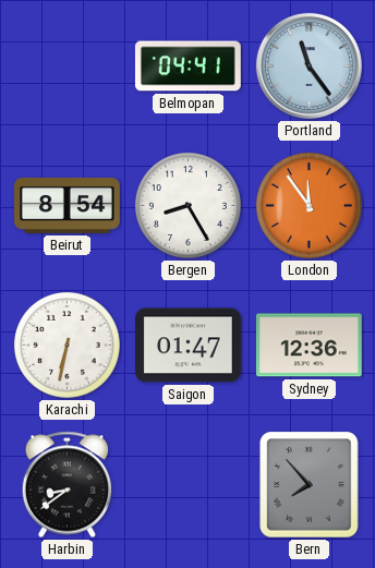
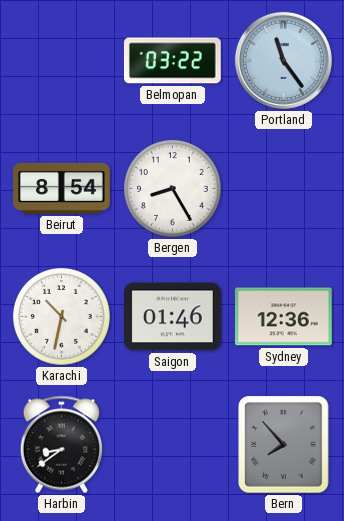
Belmopan: 04:41 -> 03:22
London: 11:54 -> none
Karachi: 6:32 -> 10:32
Saigon: 01:47 -> 01:46
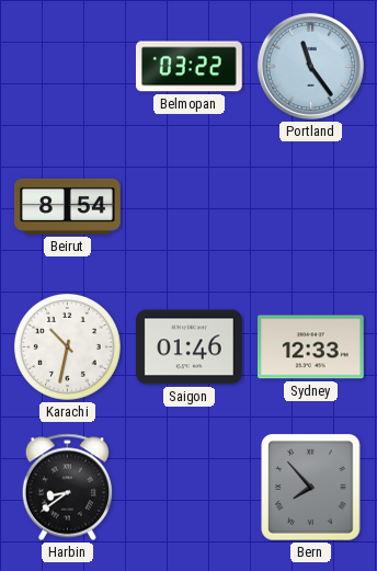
Bergen: 8:25 -> none
Sydney: 12:36 -> 12:33
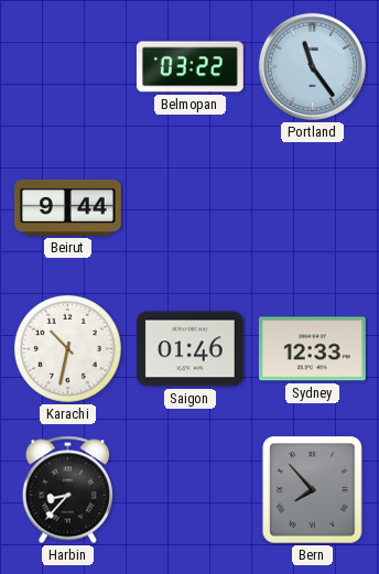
Beirut: 8:54 -> 9:44
Harbin: 8:39 -> 8:37
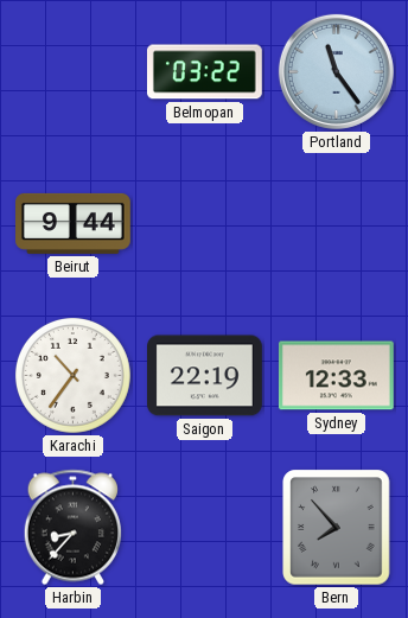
Karachi: 10:32 -> 10:36
Saigon: 01:46 -> 22:19
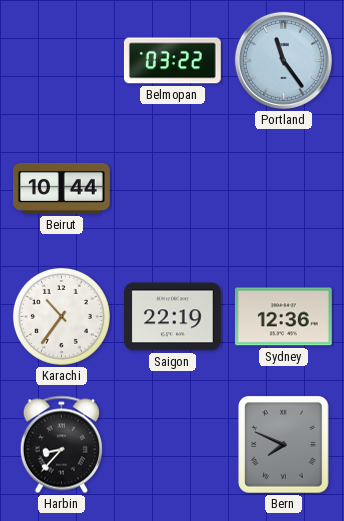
Beirut: 9:44 -> 10:44
Sydney: 12:33 -> 12:36
Bern: 7:53 -> 7:49
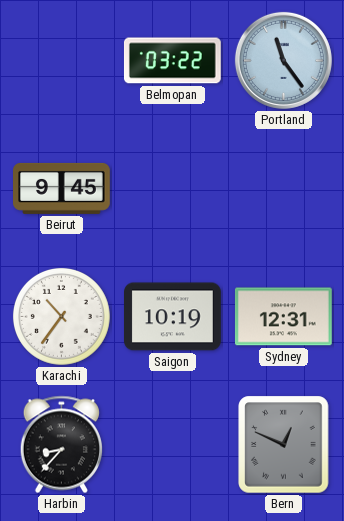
Beirut: 10:44 -> 9:45
Saigon: 22:19 -> 10:19
Sydney: 12:36 -> 12:31
Bern: 7:49 -> 12:49
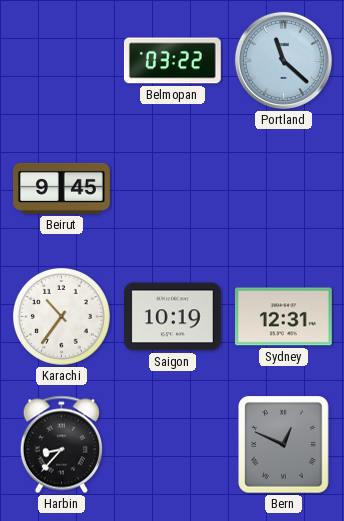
Portland: 11:24 -> 11:22
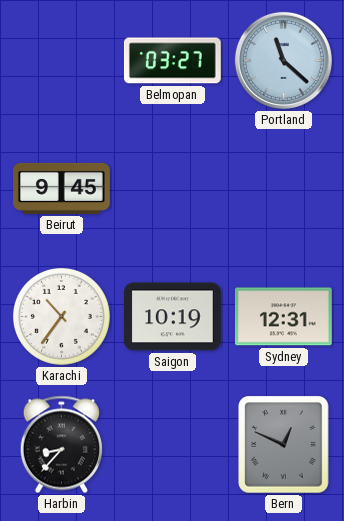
Belmopan: 03:22 -> 03:27
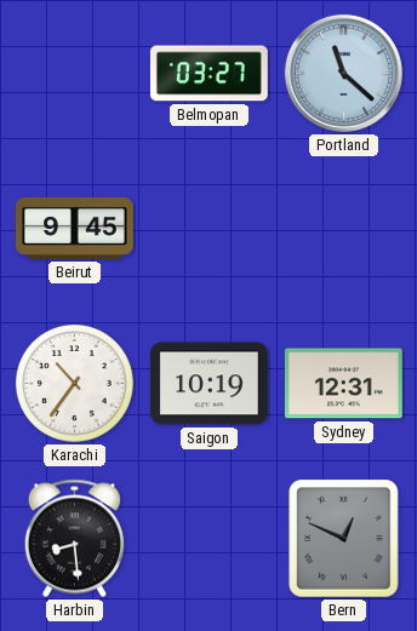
Harbin: 8:37 -> 8:29
